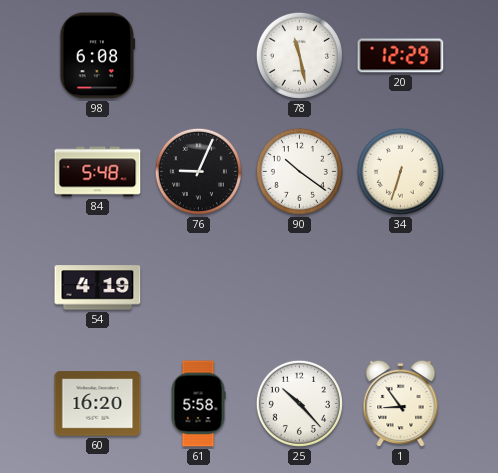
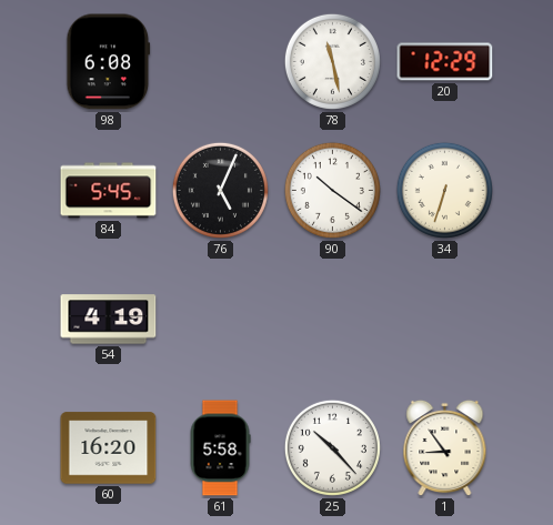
84: 5:48 -> 5:45
76: 9:04 -> 5:04
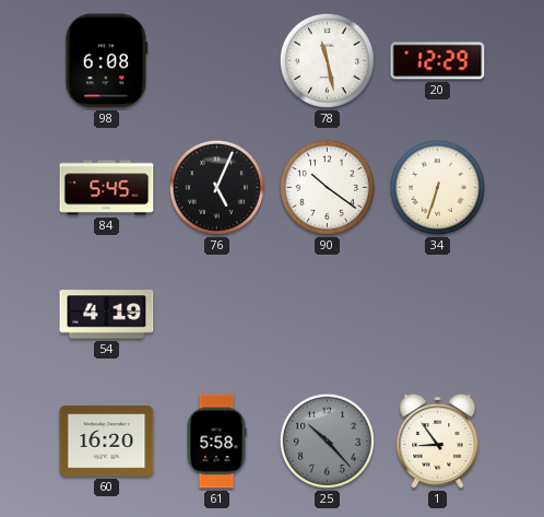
25 dial: white -> grey
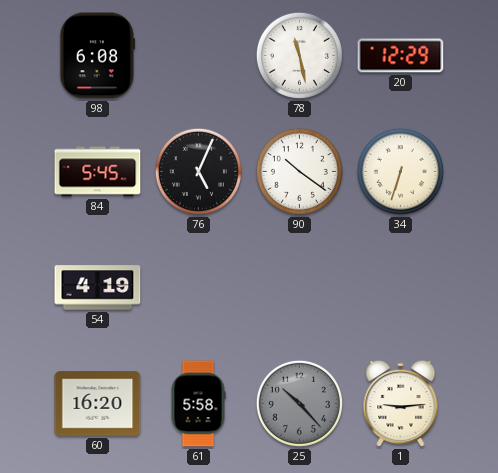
1: 8:54 -> 9:14
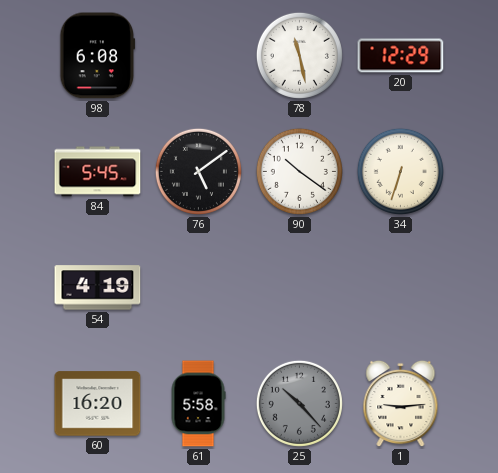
76: 5:04 -> 5:09
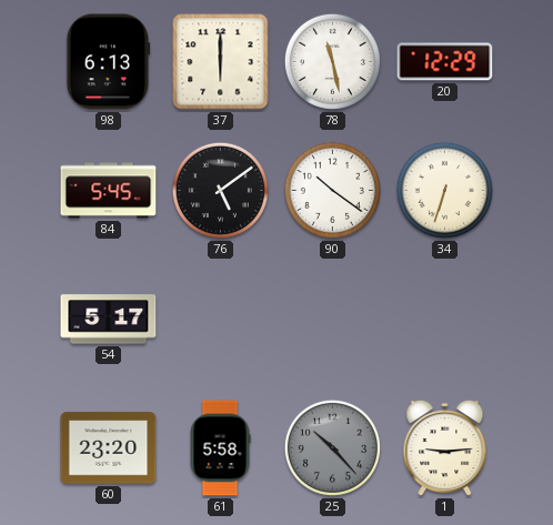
98: 6:08 -> 6:13
37: none -> 6:00
54: 4:19 -> 5:17
60: 16:20 -> 23:20
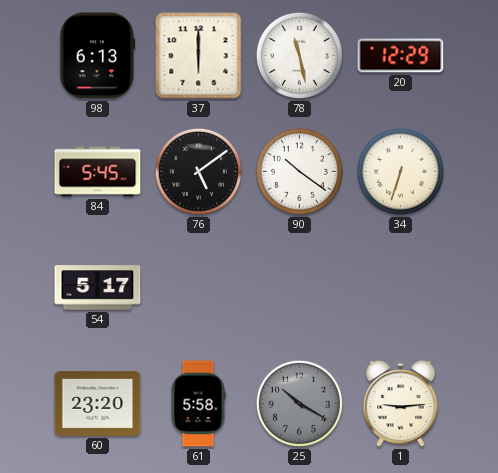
25: 10:23 -> 10:20
